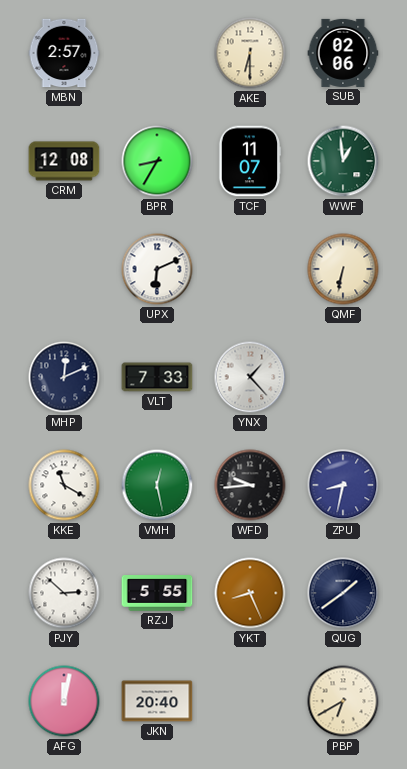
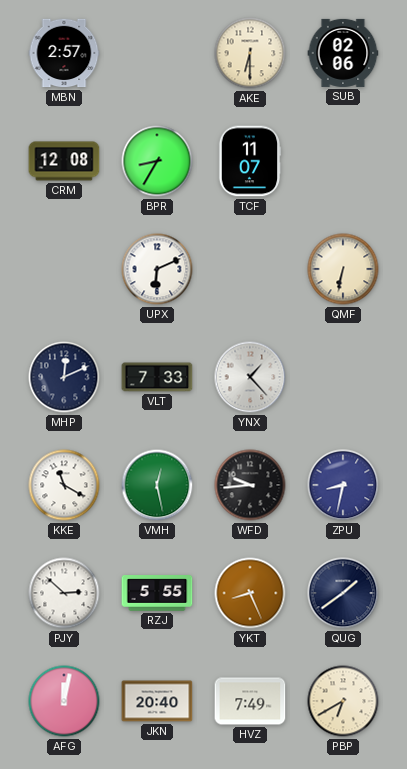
WWF: 12:59 -> none
HVZ: none -> 7:49
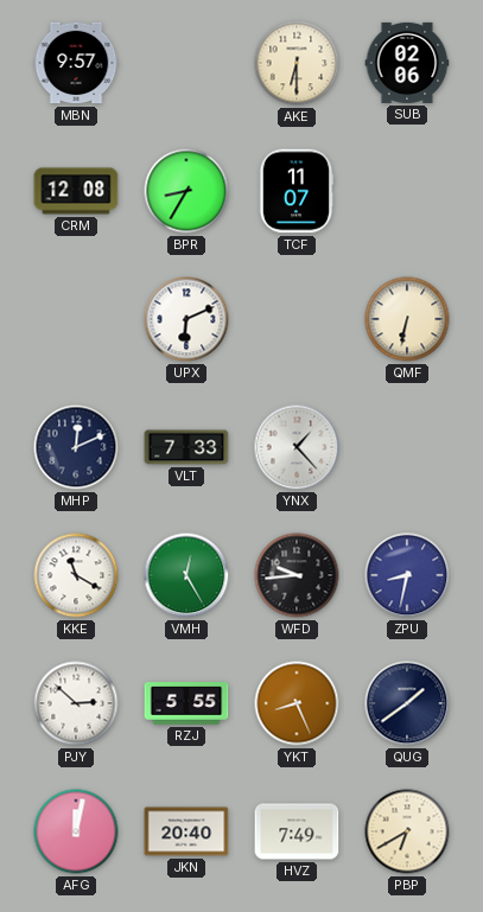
MBN: 2:57 -> 9:57
VMH: 12:28 -> 12:25
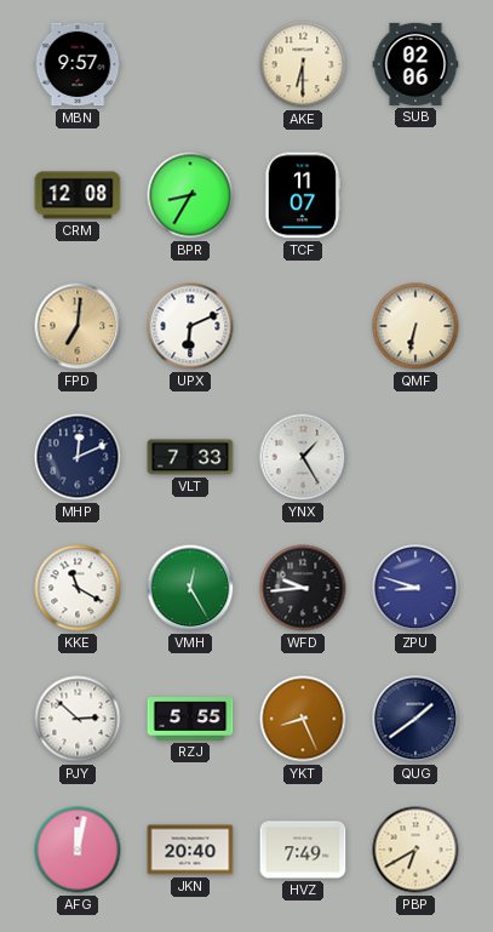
FPD: none -> 7:01
YNX: 1:23 -> 1:25
ZPU: 8:32 -> 8:48
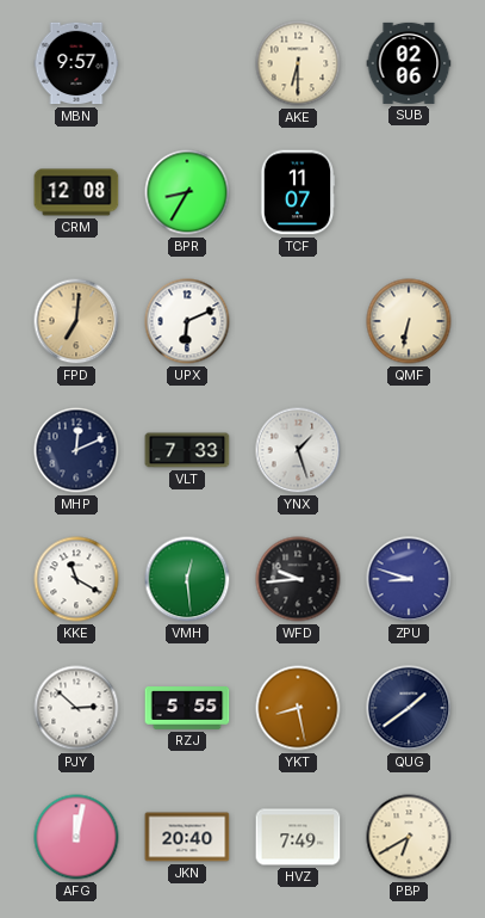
YNX: 1:25 -> 1:27
VMH: 12:25 -> 12:29
YKT: 8:26 -> 8:28
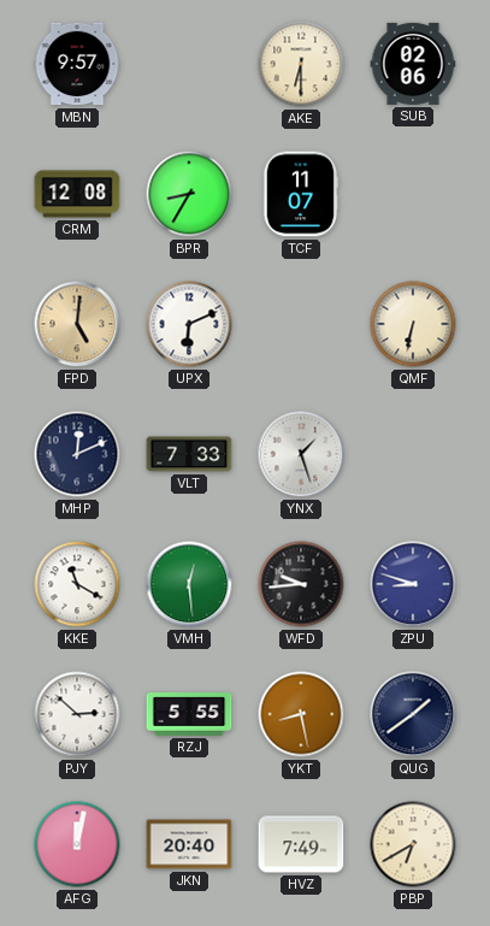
FPD: 7:01 -> 5:01
